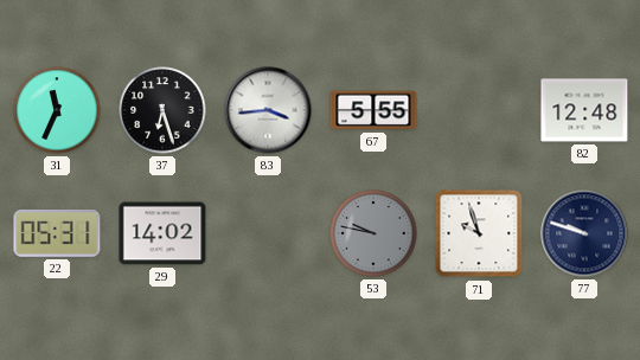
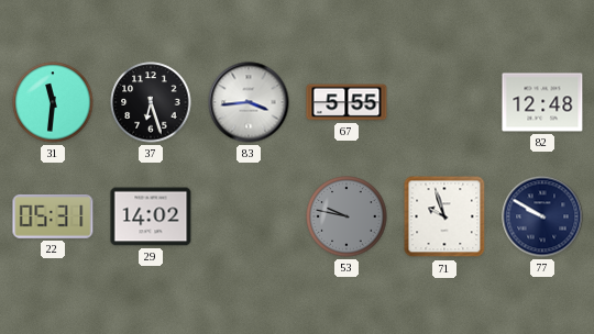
31: 11:34 -> 11:31
77: 9:48 -> 9:50
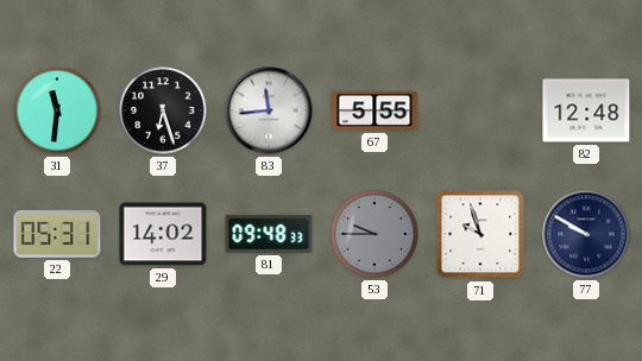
83: 3:44 -> 11:44
81: none -> 09:48
53: 9:47 -> 9:45
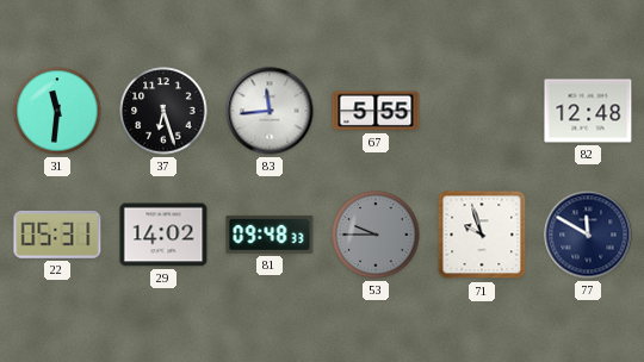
77: 9:50 -> 11:50
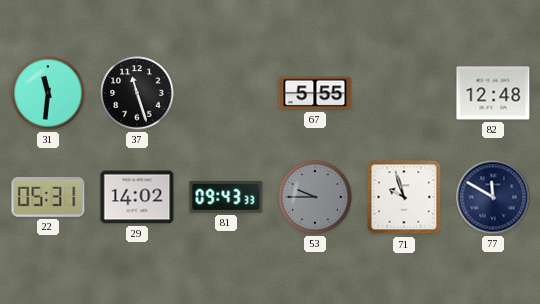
37: 6:27 -> 11:27
83: 11:44 -> none
81: 09:48 -> 09:43
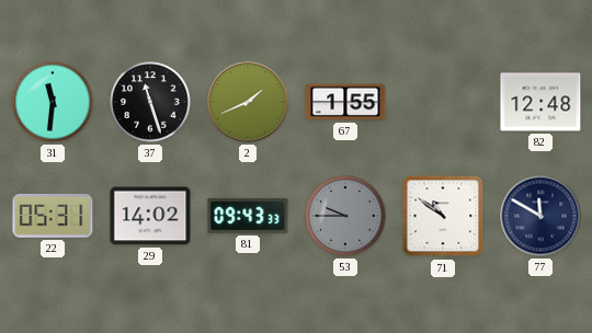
2: none -> 1:41
67: 5:55 -> 1:55
71: 9:57 -> 10:51
